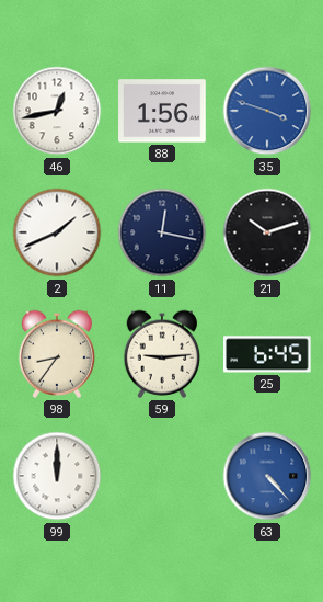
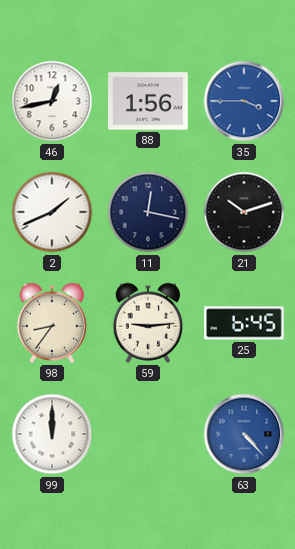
35: 3:48 -> 3:45
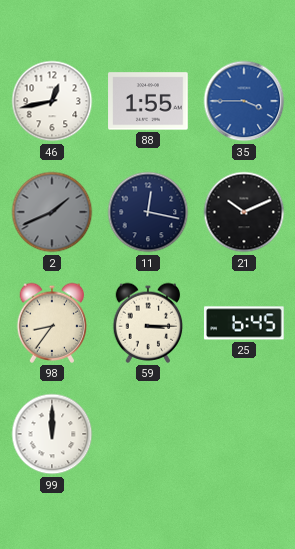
88: 1:56 -> 1:55
2 dial: white -> grey
21: 10:12 -> 10:11
59: 9:14 -> 3:15
63: 4:23 -> none
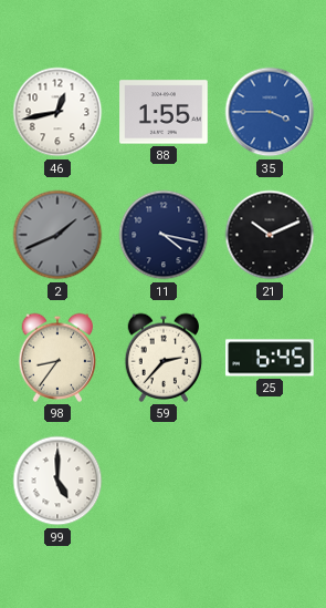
11: 12:17 -> 4:17
59: 3:15 -> 2:37
99: 12:00 -> 5:00
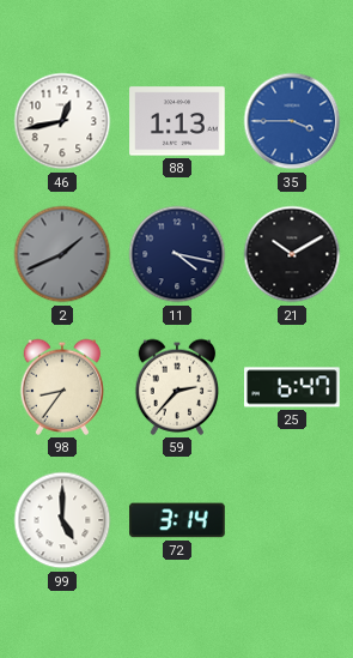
88: 1:55 -> 1:13
21: 10:11 -> 10:10
25: 6:45 -> 6:47
72: none -> 3:14
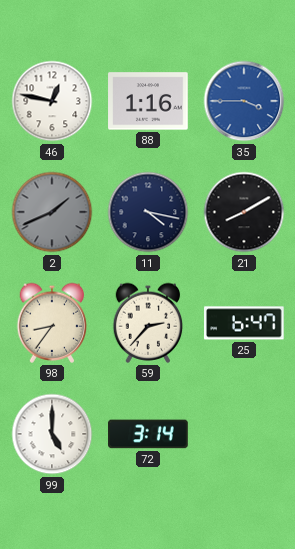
46: 12:43 -> 12:47
88: 1:13 -> 1:16
21: 10:10 -> 8:10
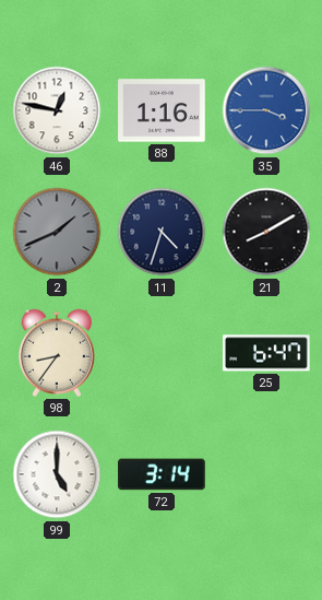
11: 4:17 -> 4:33
59: 2:37 -> none
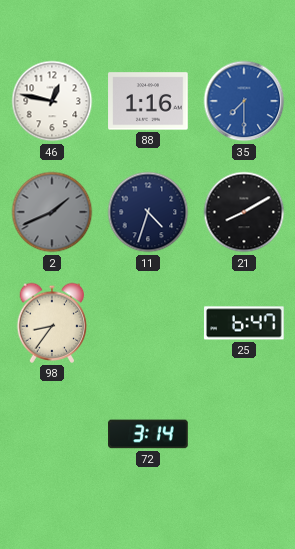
35: 3:45 -> 7:30
99: 5:00 -> none
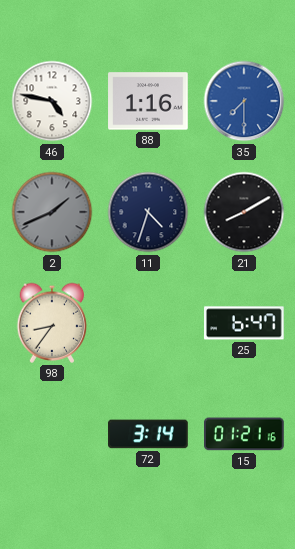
46: 12:47 -> 4:47
15: none -> 01:21
